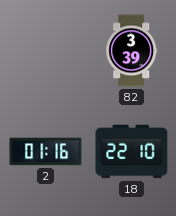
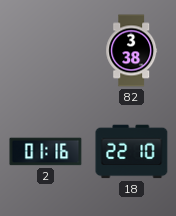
82: 3:39 -> 3:38
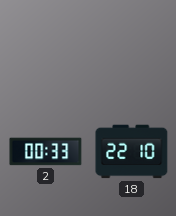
82: 3:38 -> none
2: 01:16 -> 00:33
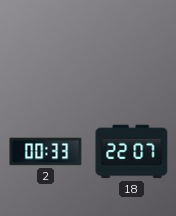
18: 22:10 -> 22:07
